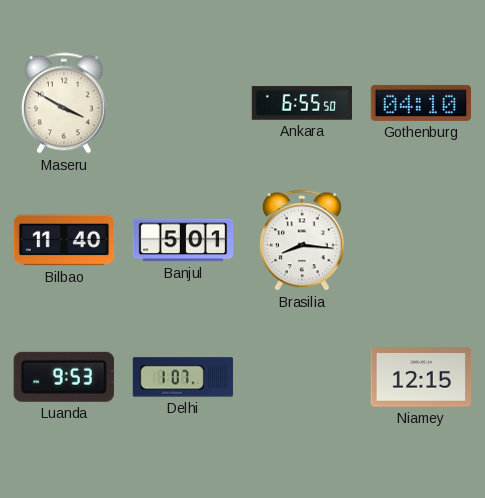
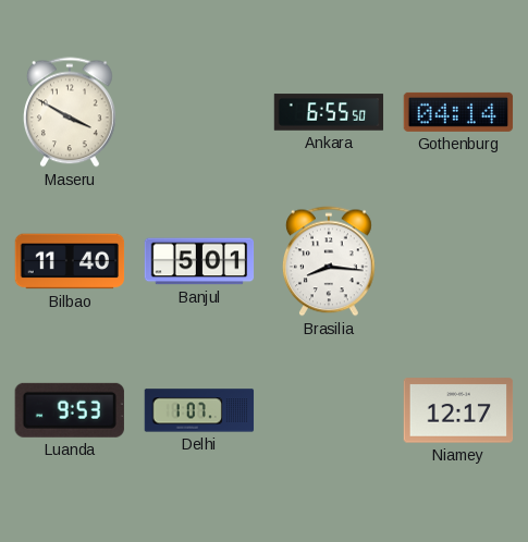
Gothenburg: 04:10 -> 04:14
Niamey: 12:15 -> 12:17
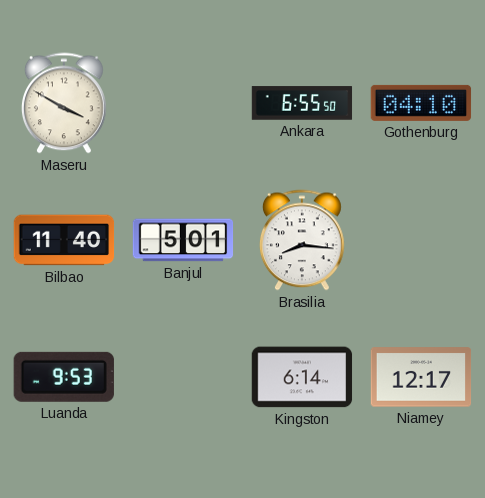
Gothenburg: 04:14 -> 04:10
Delhi: 1:07 -> none
Kingston: none -> 6:14
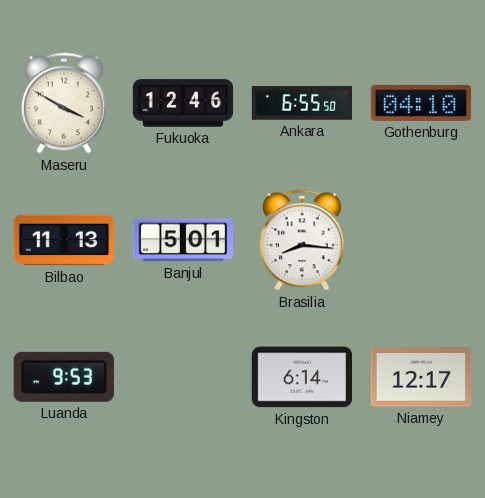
Fukuoka: none -> 12:46
Bilbao: 11:40 -> 11:13
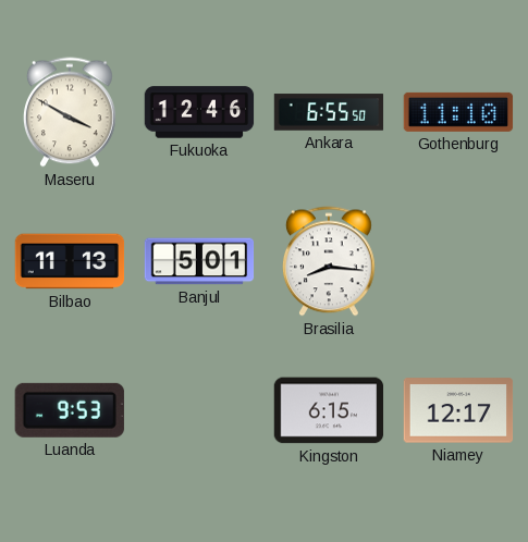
Gothenburg: 04:10 -> 11:10
Kingston: 6:14 -> 6:15
